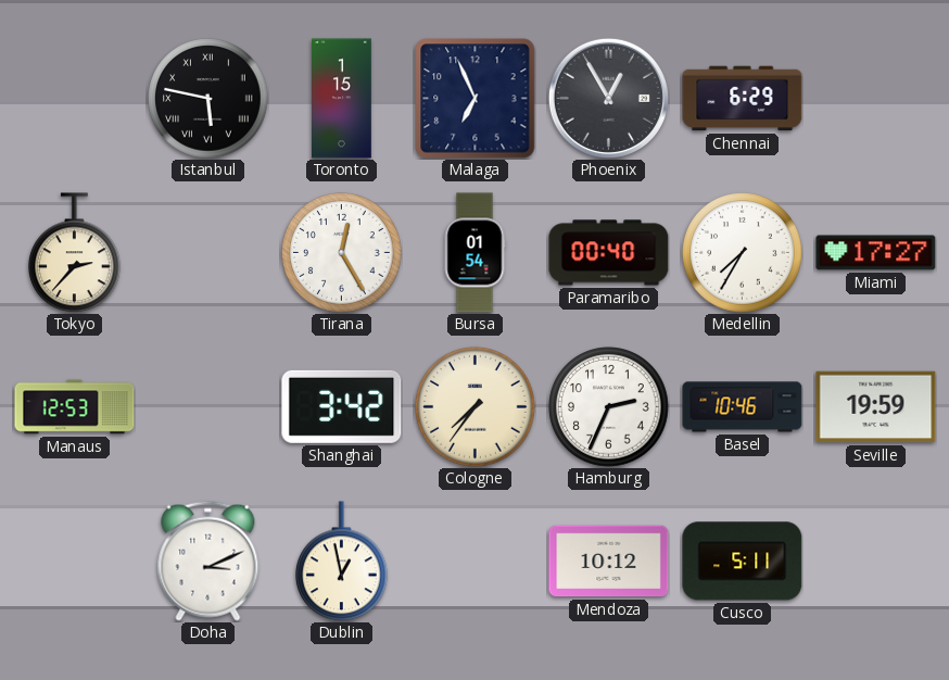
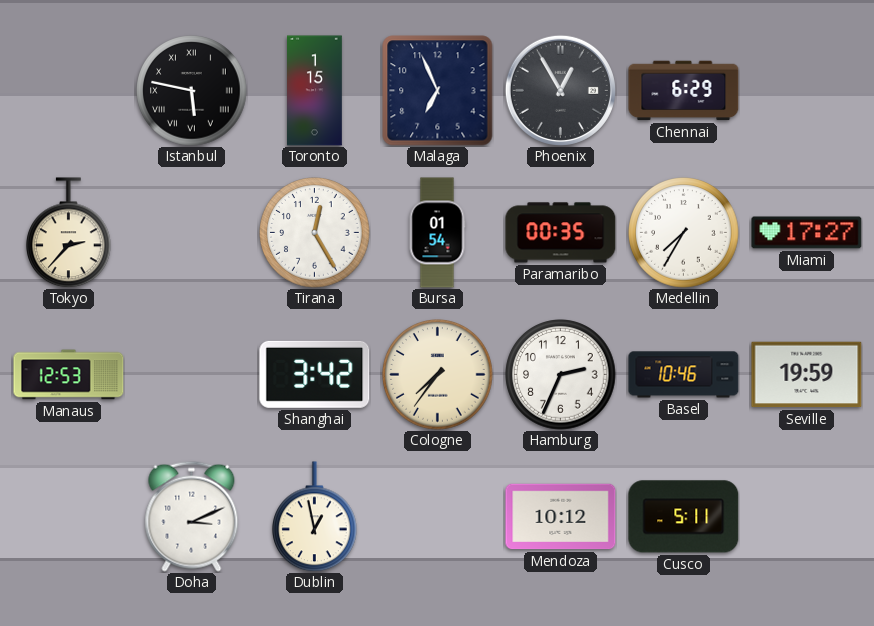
Paramaribo: 00:40 -> 00:35
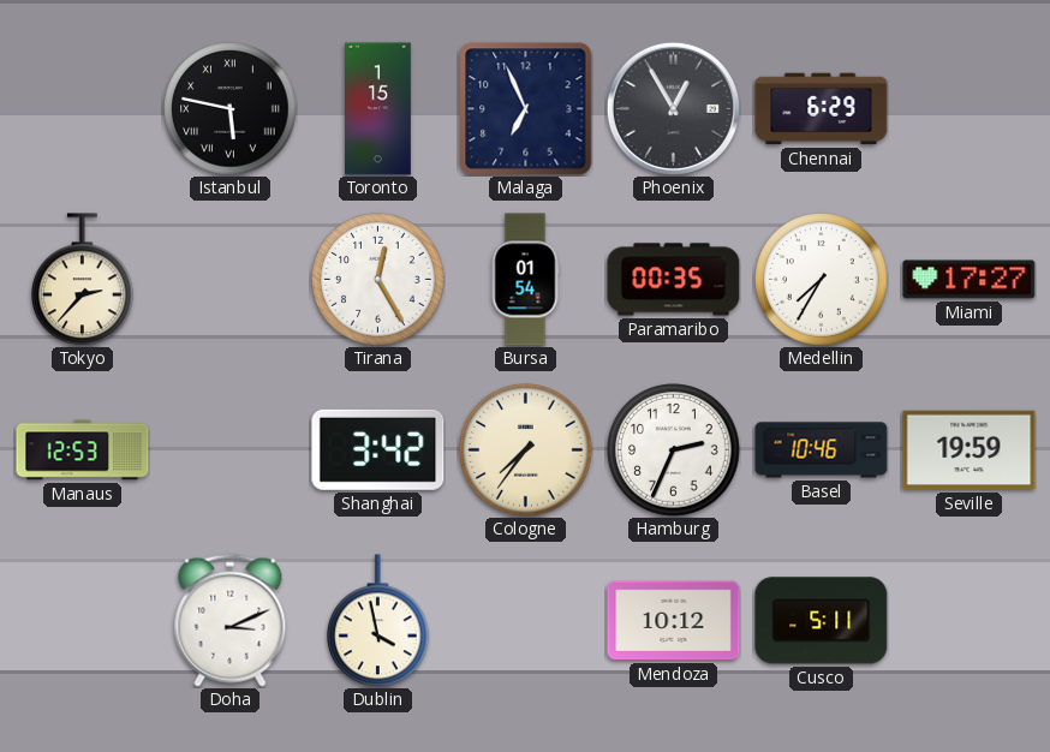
Dublin: 12:58 -> 3:58
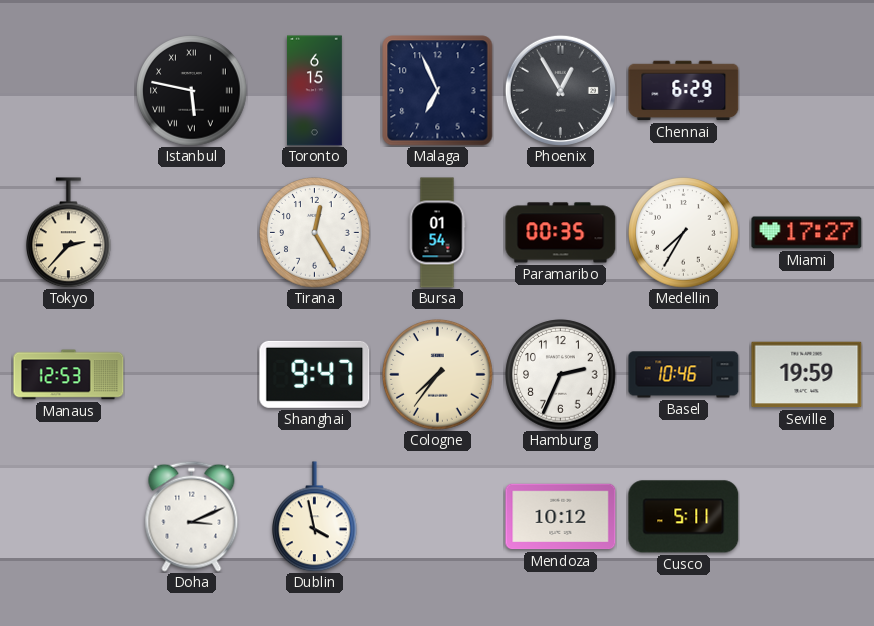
Toronto: 1:15 -> 6:15
Shanghai: 3:42 -> 9:47
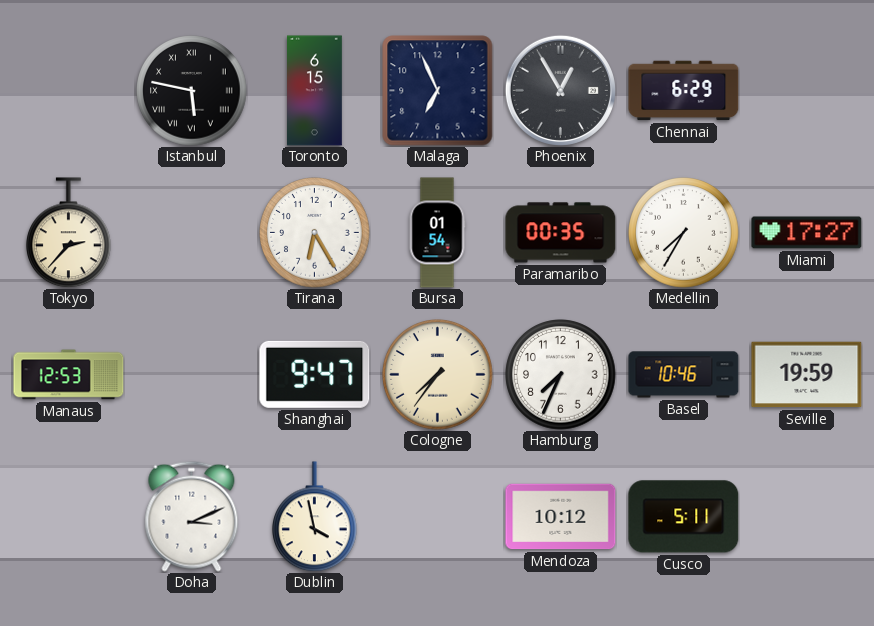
Tirana: 12:25 -> 6:25
Hamburg: 2:34 -> 7:34
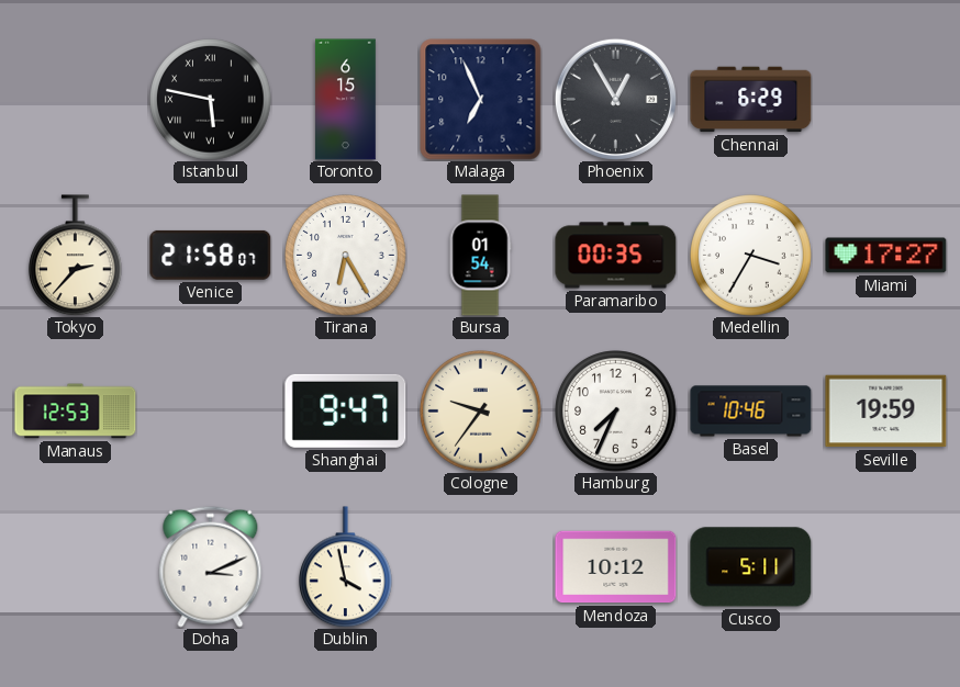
Venice: none -> 21:58
Medellin: 7:35 -> 3:35
Cologne: 7:36 -> 9:36
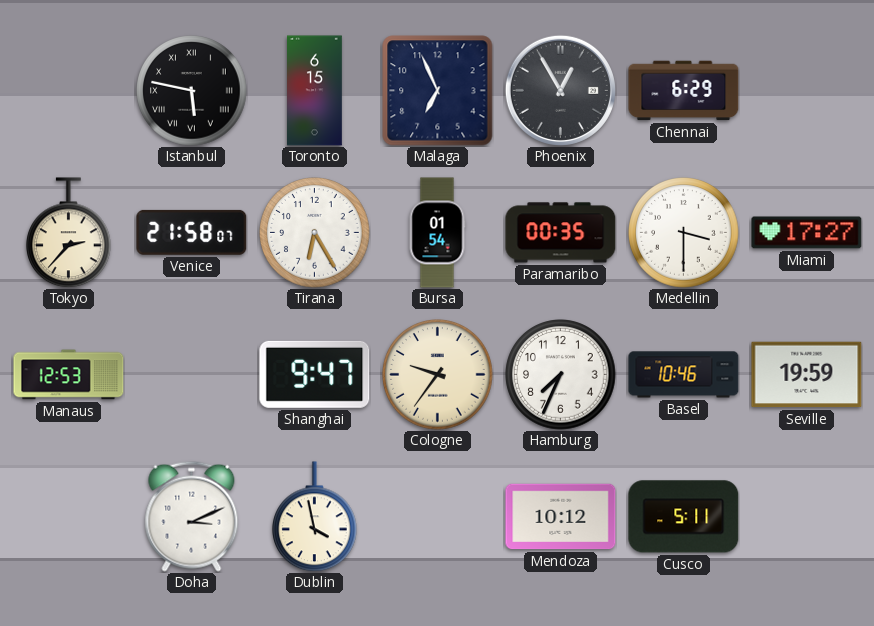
Medellin: 3:35 -> 3:30
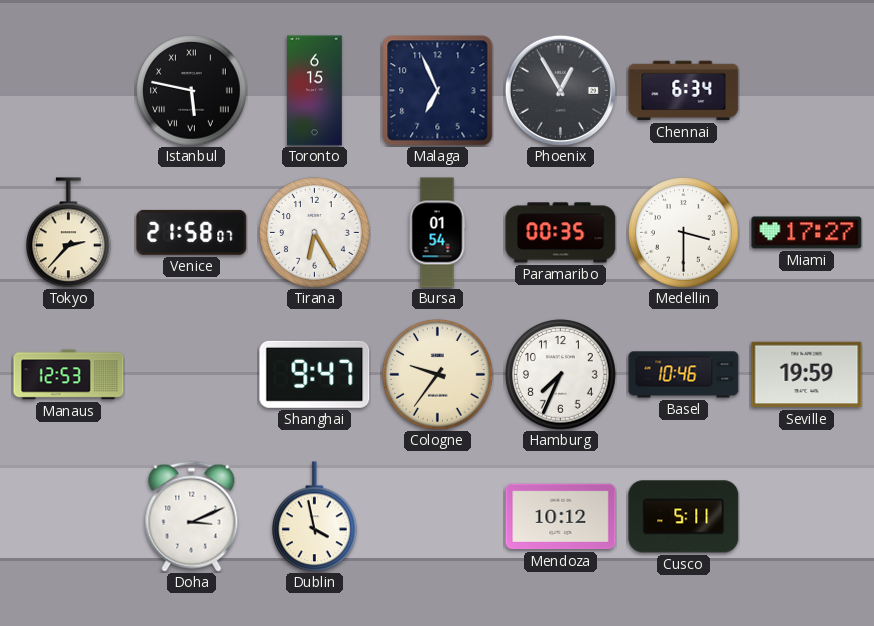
Chennai: 6:29 -> 6:34
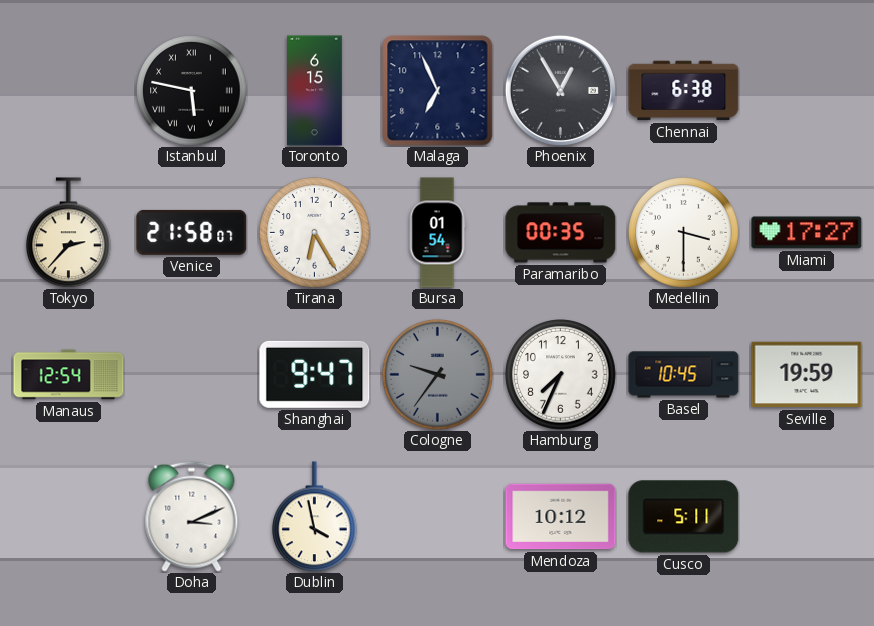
Chennai: 6:34 -> 6:38
Manaus: 12:53 -> 12:54
Cologne dial: cream -> grey
Basel: 10:46 -> 10:45
